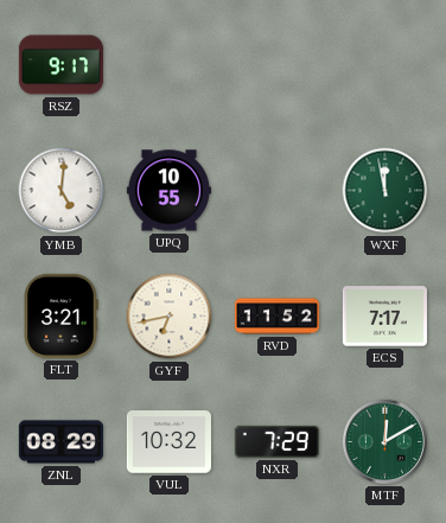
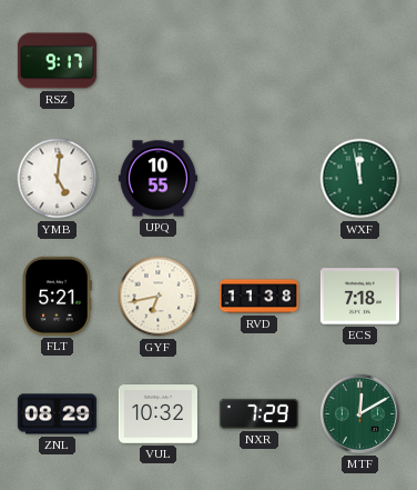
FLT: 3:21 -> 5:21
RVD: 11:52 -> 11:38
ECS: 7:17 -> 7:18
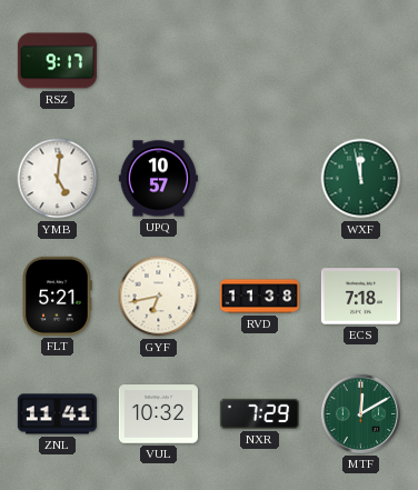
UPQ: 10:55 -> 10:57
ZNL: 08:29 -> 11:41
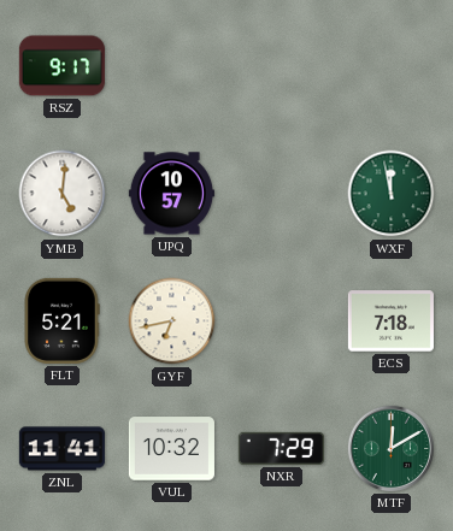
RVD: 11:38 -> none
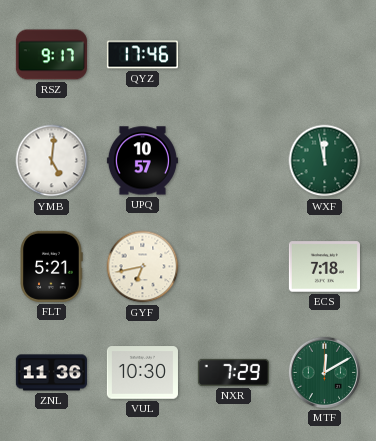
QYZ: none -> 17:46
ZNL: 11:41 -> 11:36
VUL: 10:32 -> 10:30
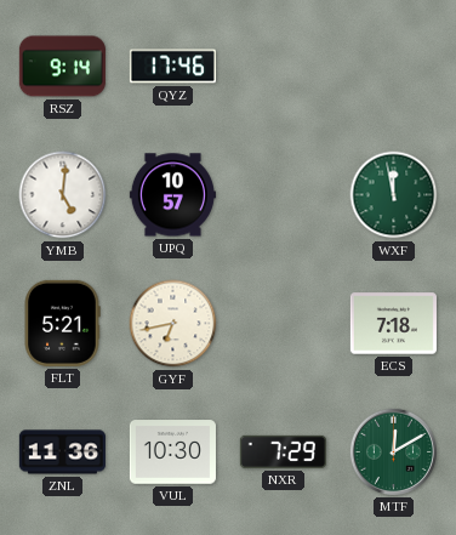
RSZ: 9:17 -> 9:14
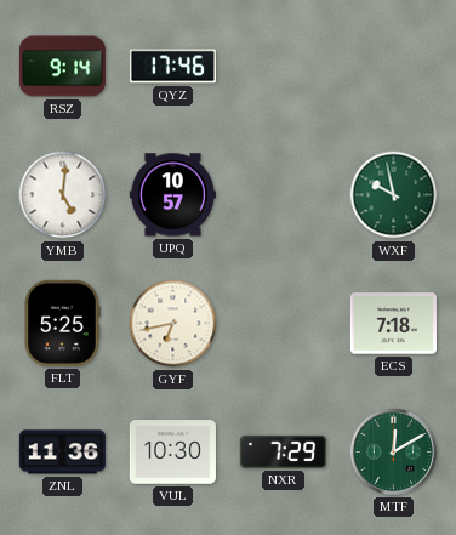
WXF: 11:58 -> 9:58
FLT: 5:21 -> 5:25
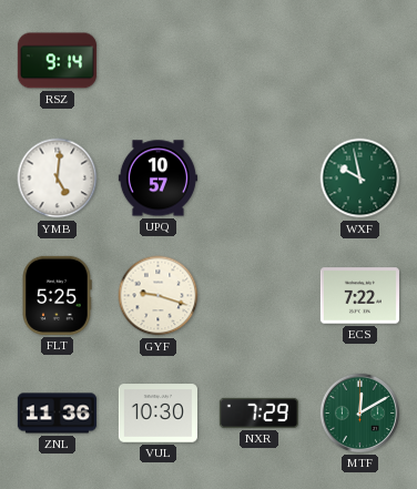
QYZ: 17:46 -> none
GYF: 6:43 -> 9:18
ECS: 7:18 -> 7:22
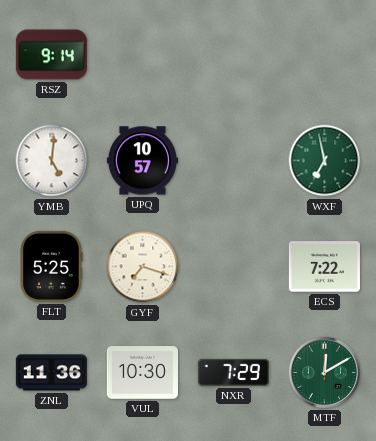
WXF: 9:58 -> 6:58
GYF: 9:18 -> 7:18
